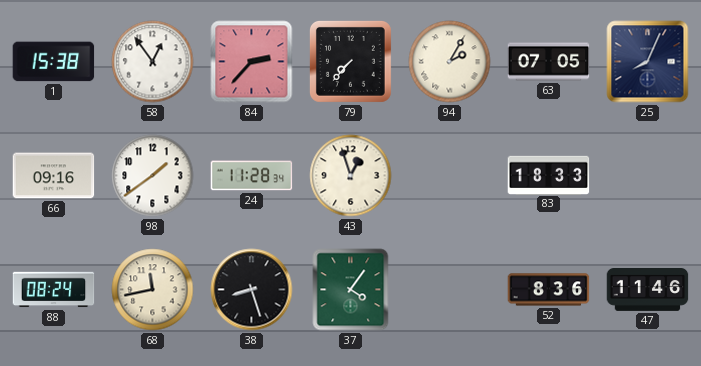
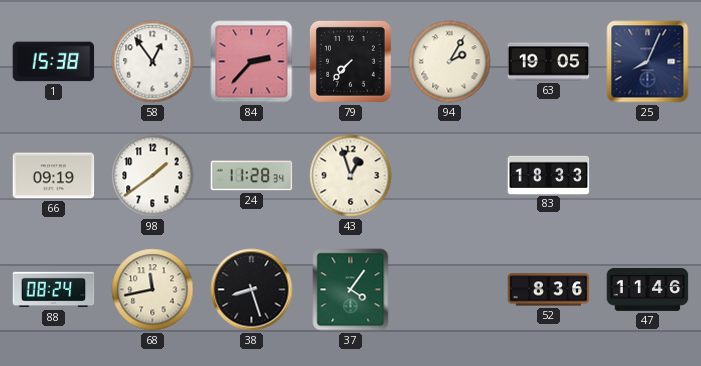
63: 07:05 -> 19:05
66: 09:16 -> 09:19
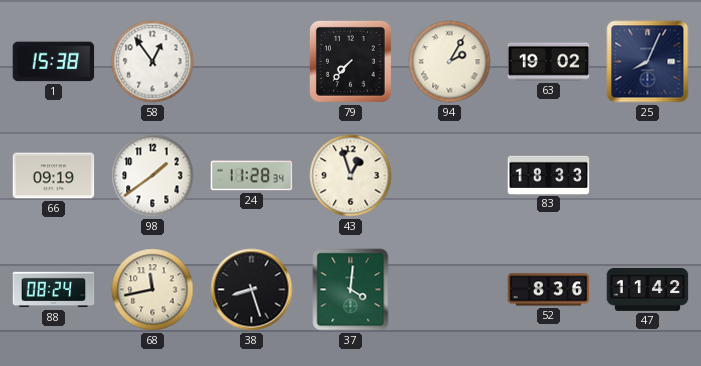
84: 2:37 -> none
63: 19:05 -> 19:02
37: 4:06 -> 4:01
47: 11:46 -> 11:42
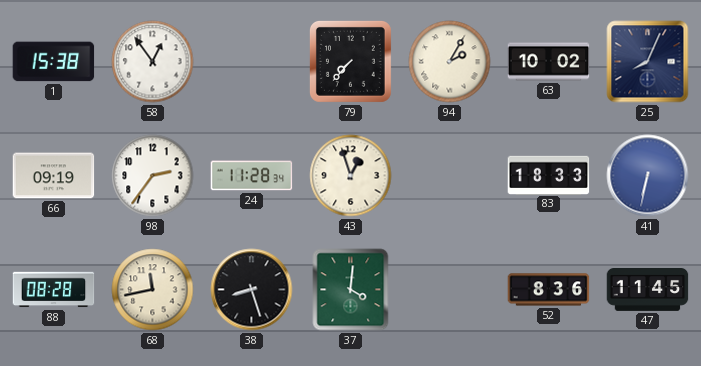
63: 19:02 -> 10:02
98: 1:39 -> 2:36
41: none -> 6:32
88: 08:24 -> 08:28
47: 11:42 -> 11:45
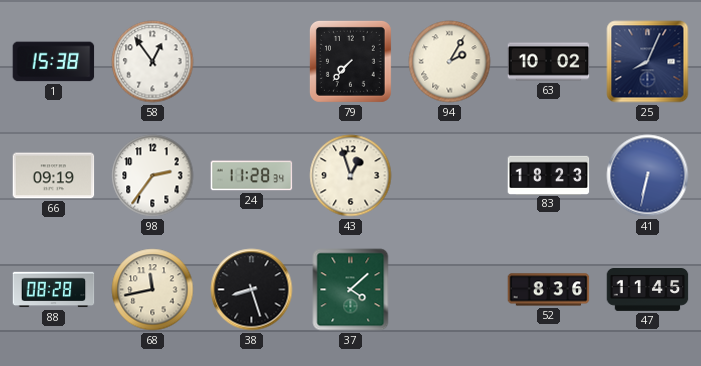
83: 18:33 -> 18:23
37: 4:01 -> 4:08
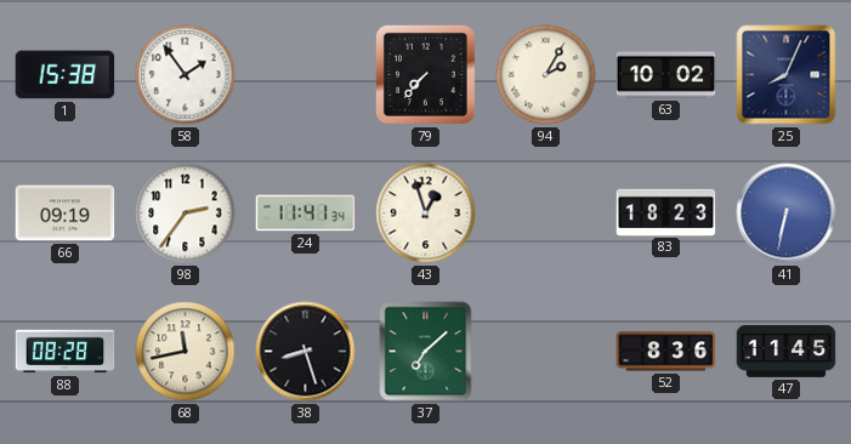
58: 12:54 -> 1:54
24: 11:28 -> 11:41
37: 4:08 -> 7:08
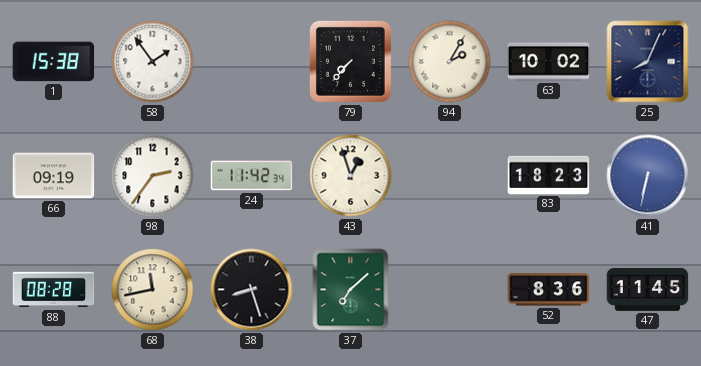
24: 11:41 -> 11:42
